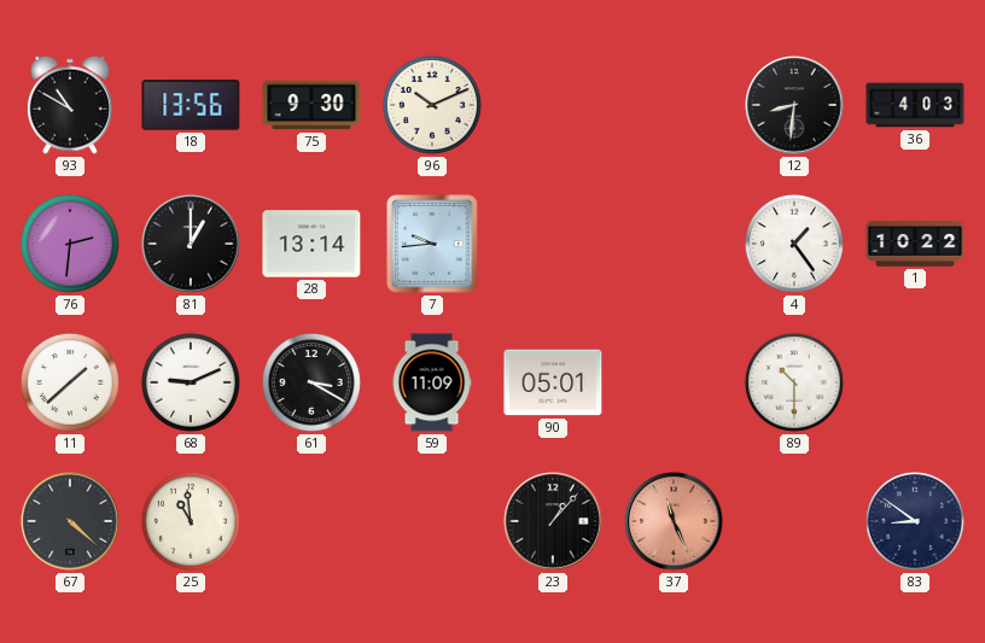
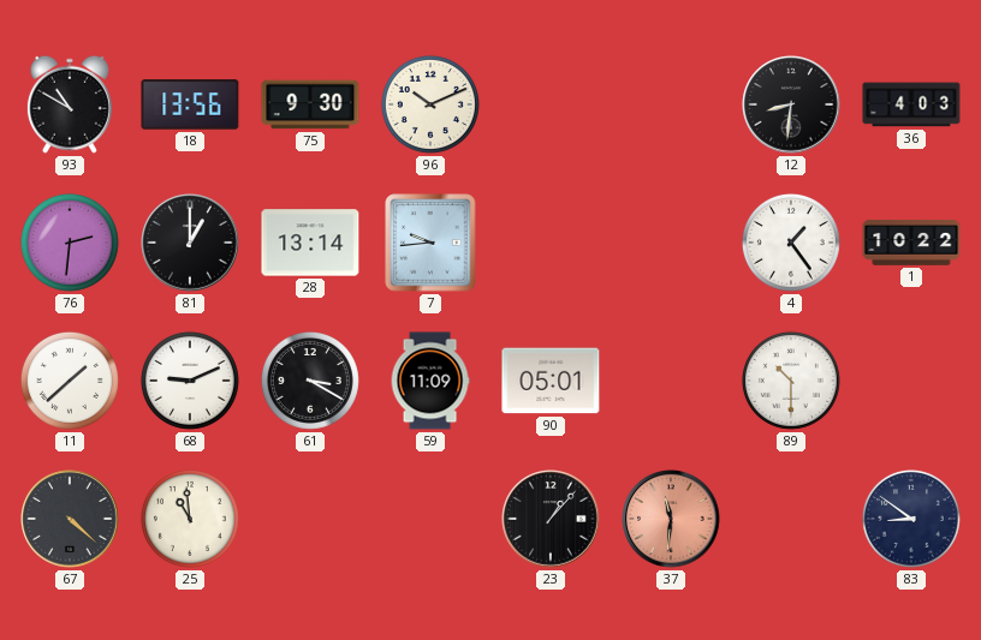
37: 11:26 -> 11:31
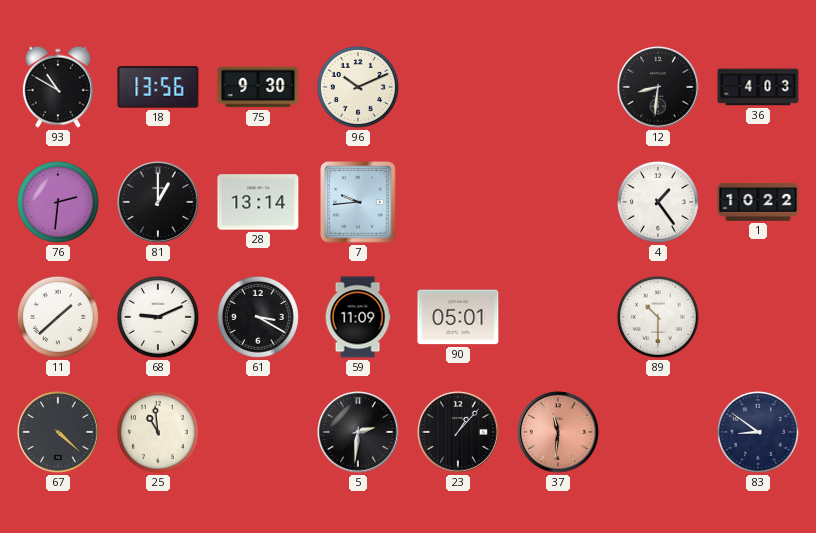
5: none -> 2:31
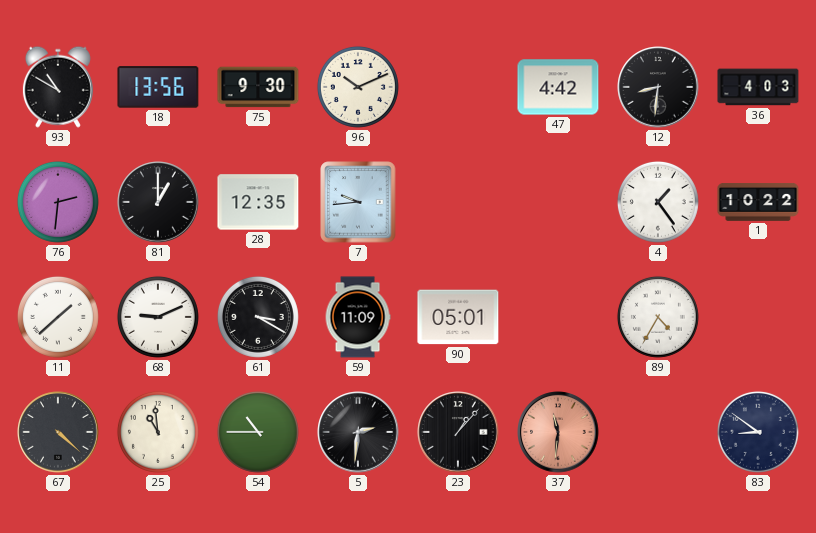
47: none -> 4:42
28: 13:14 -> 12:35
89: 10:30 -> 4:35
54: none -> 10:45
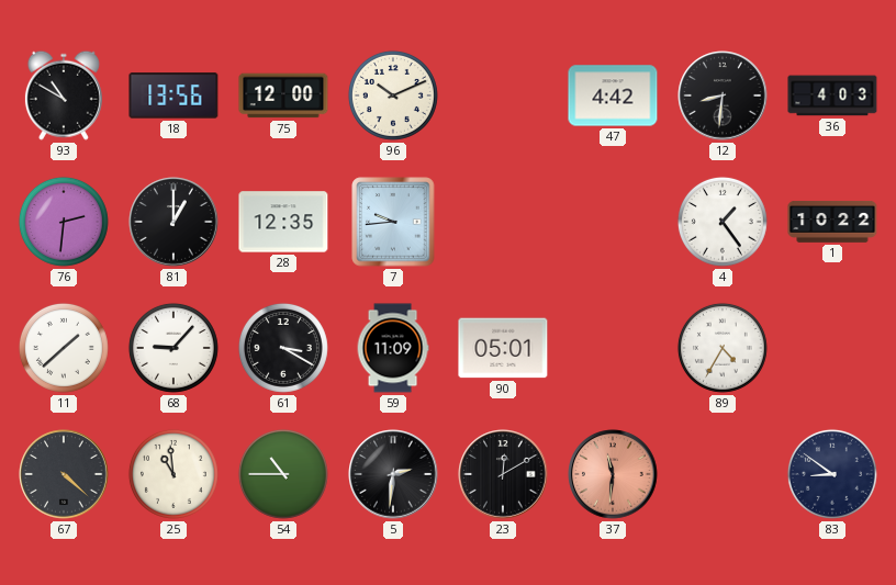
75: 9:30 -> 12:00
68: 9:11 -> 9:07
23: 1:07 -> 12:10
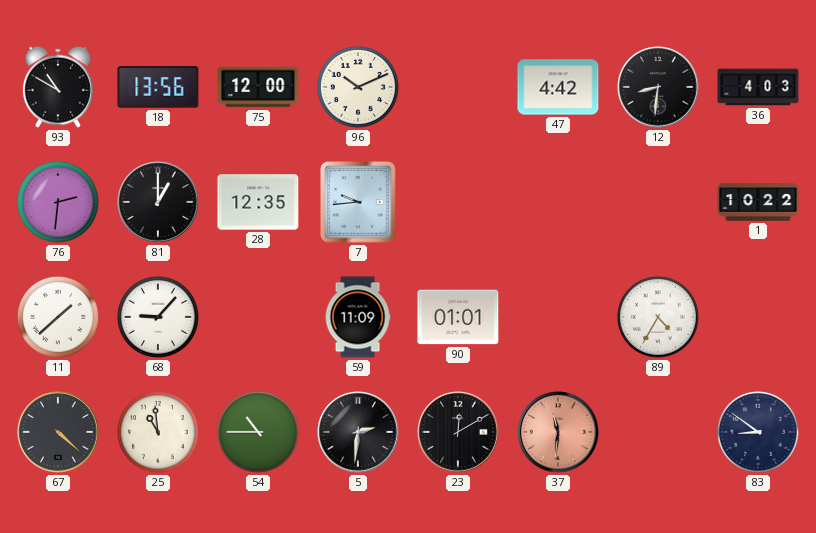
4: 1:24 -> none
61: 3:20 -> none
90: 05:01 -> 01:01
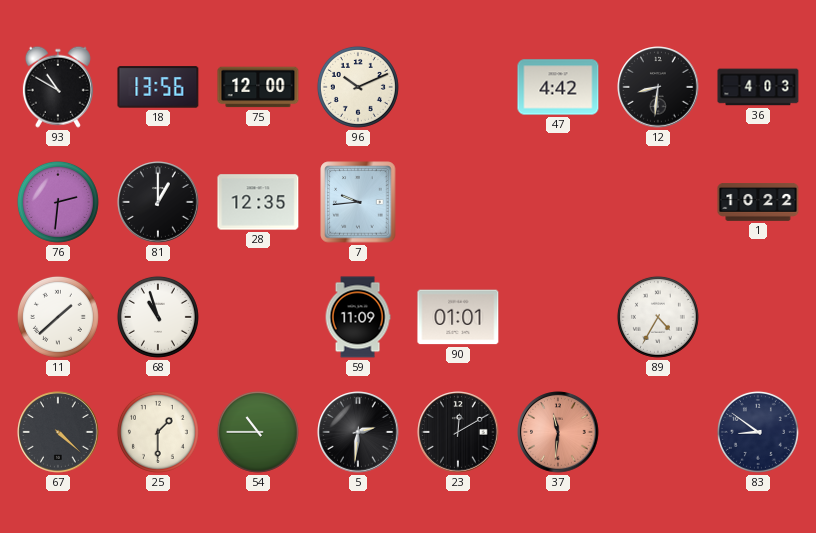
68: 9:07 -> 10:57
25: 10:59 -> 1:30
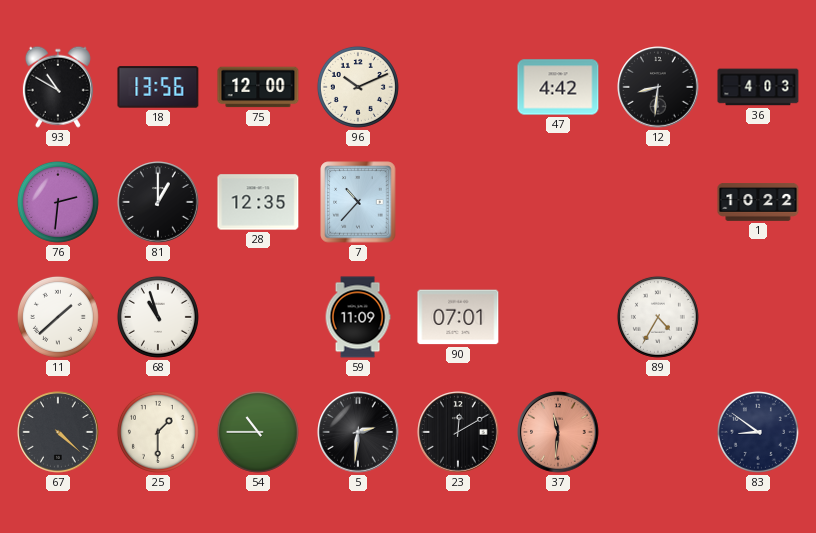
7: 9:44 -> 10:37
90: 01:01 -> 07:01
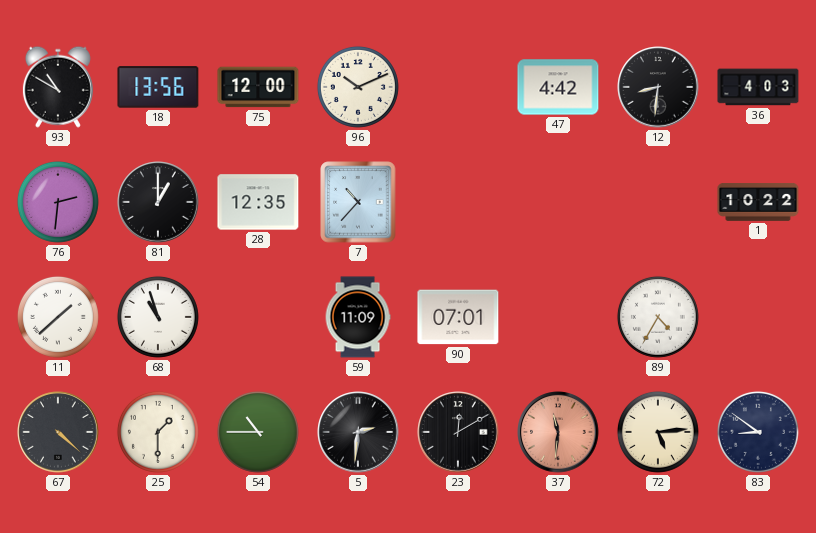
72: none -> 5:14
